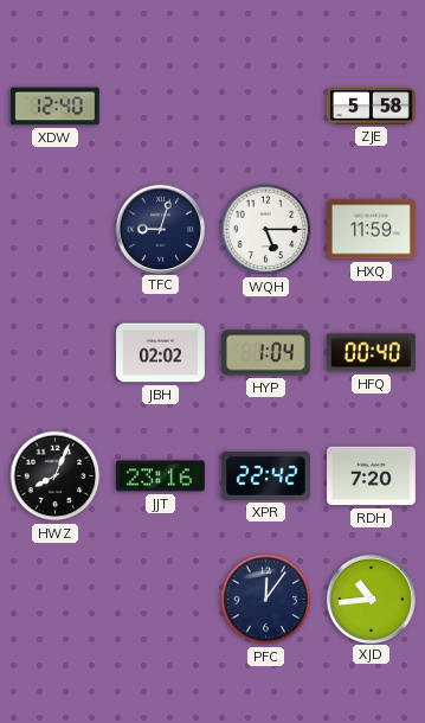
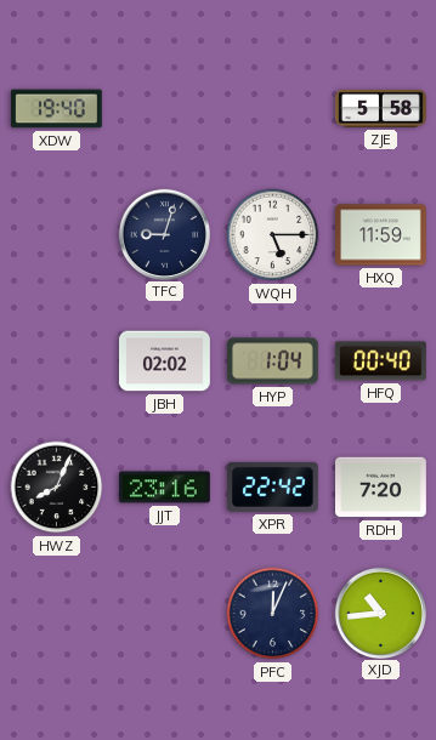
XDW: 12:40 -> 19:40
PFC: 12:06 -> 12:04
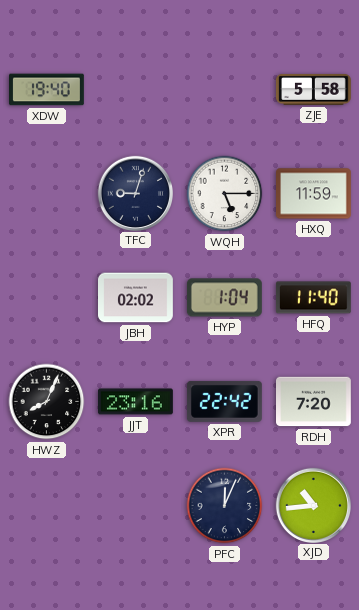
HFQ: 00:40 -> 11:40
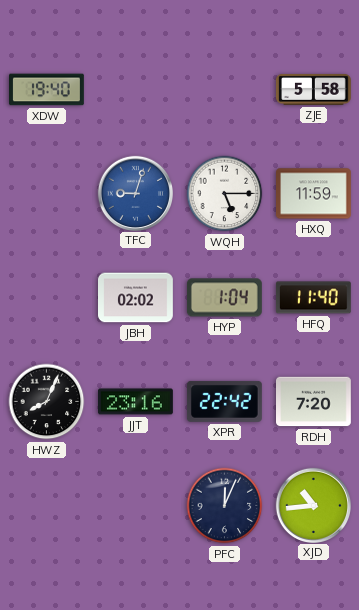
TFC dial: navy -> blue
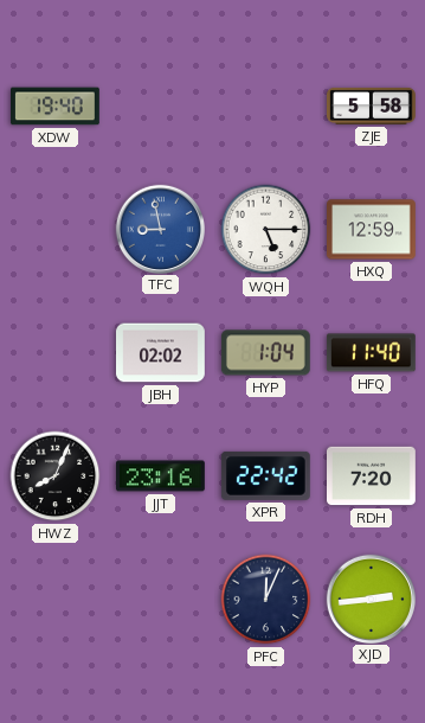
TFC: 9:03 -> 8:58
HXQ: 11:59 -> 12:59
XJD: 10:44 -> 2:44
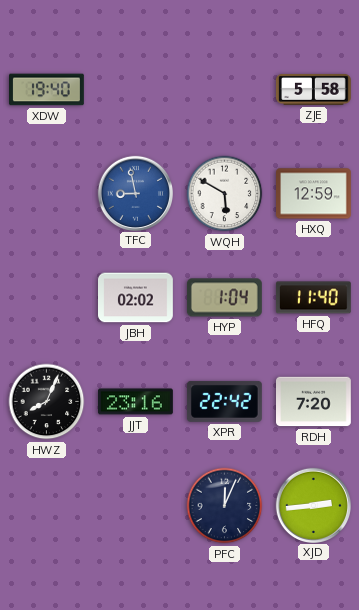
WQH: 5:15 -> 5:50
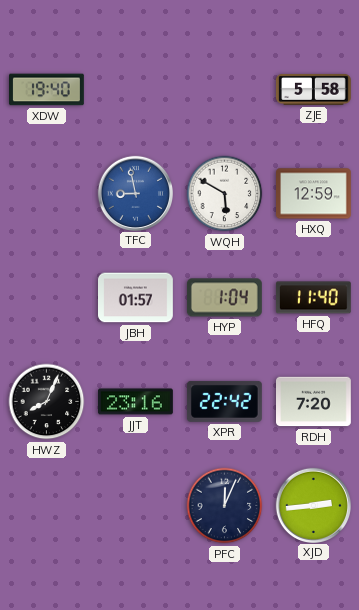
JBH: 02:02 -> 01:57
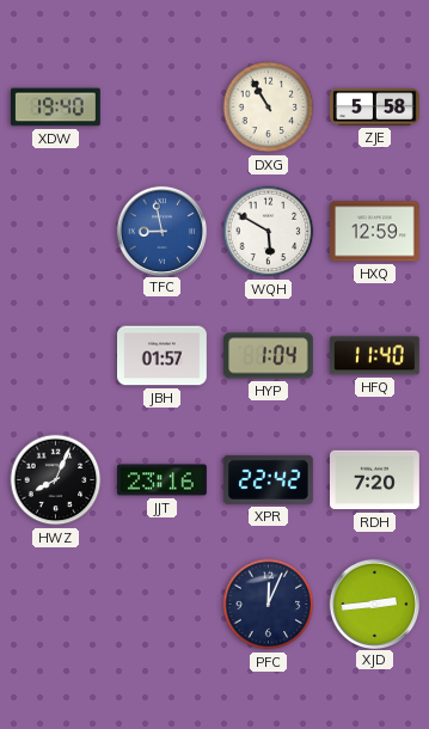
DXG: none -> 10:55
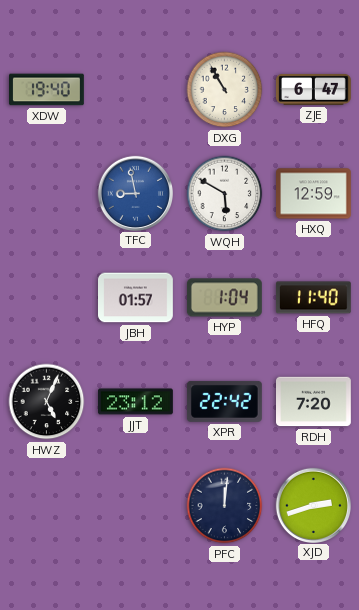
ZJE: 5:58 -> 6:47
HWZ: 8:04 -> 5:04
JJT: 23:16 -> 23:12
PFC: 12:04 -> 12:01
XJD: 2:44 -> 2:42
